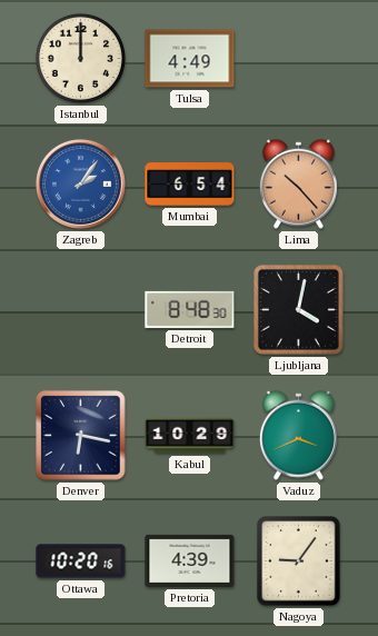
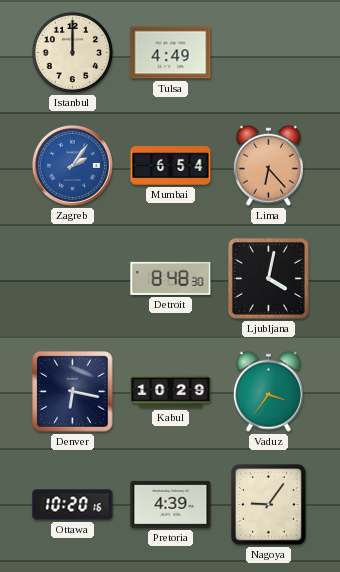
Lima: 10:23 -> 6:23
Vaduz: 3:41 -> 3:36
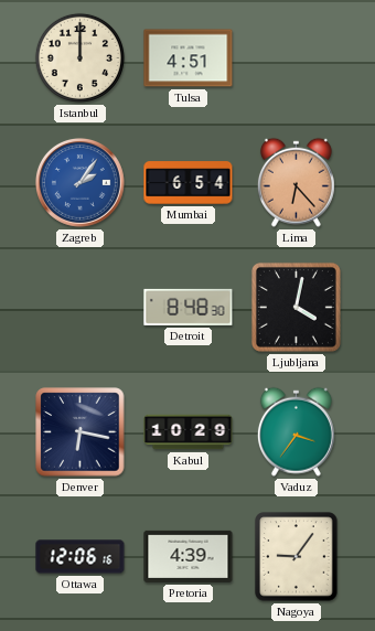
Tulsa: 4:49 -> 4:51
Ottawa: 10:20 -> 12:06
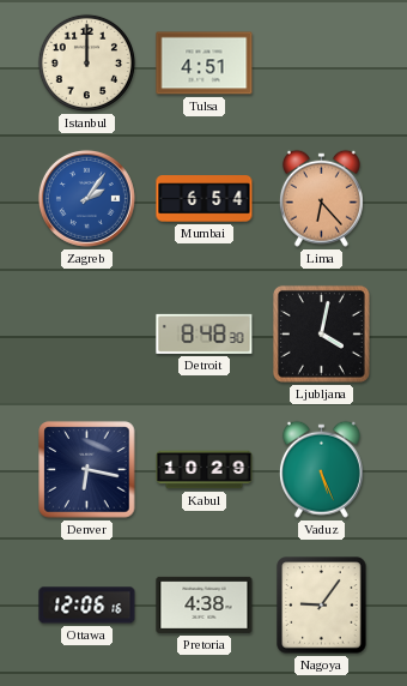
Vaduz: 3:36 -> 5:26
Pretoria: 4:39 -> 4:38
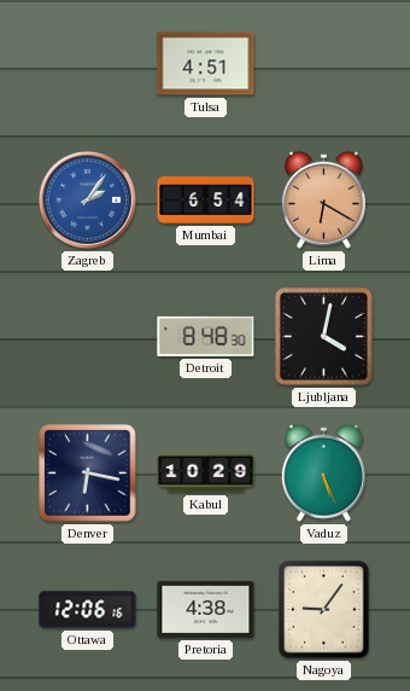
Istanbul: 12:00 -> none
Lima: 6:23 -> 6:20
